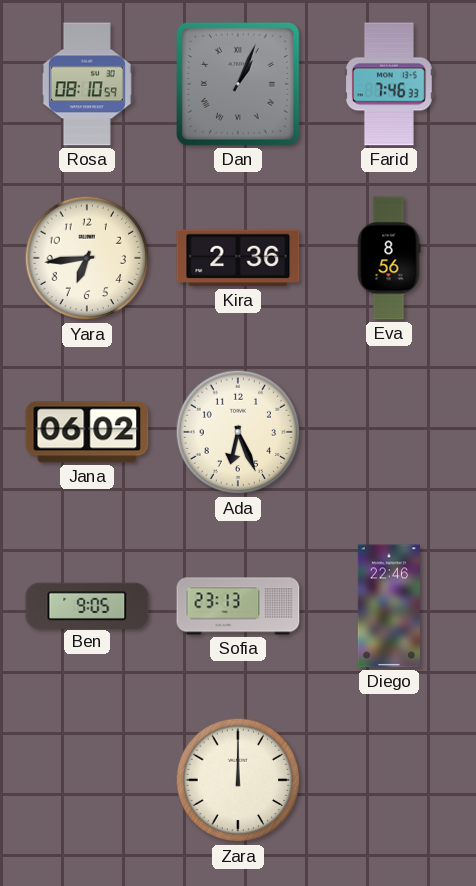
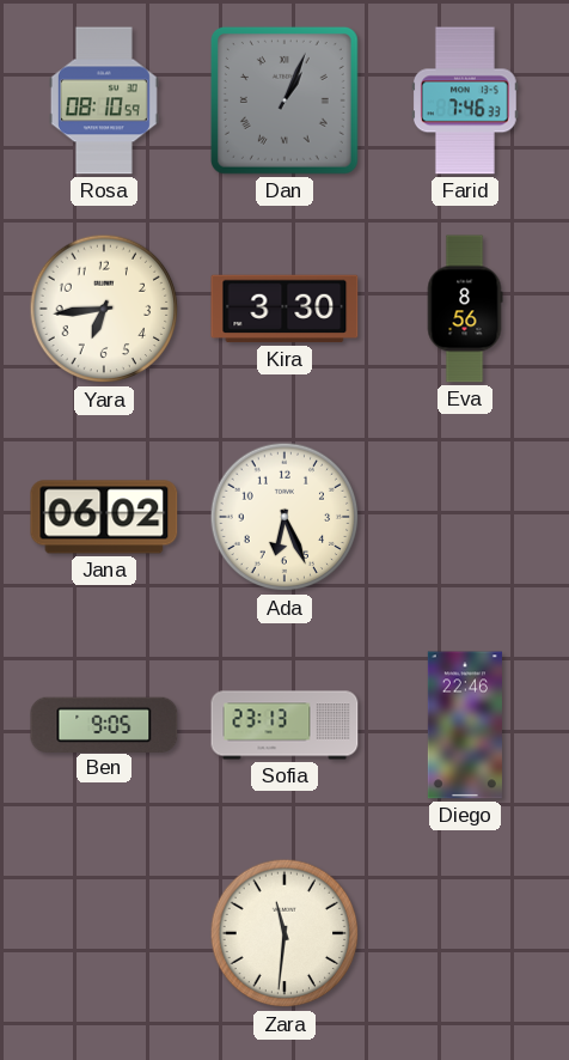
Kira: 2:36 -> 3:30
Zara: 12:00 -> 11:31
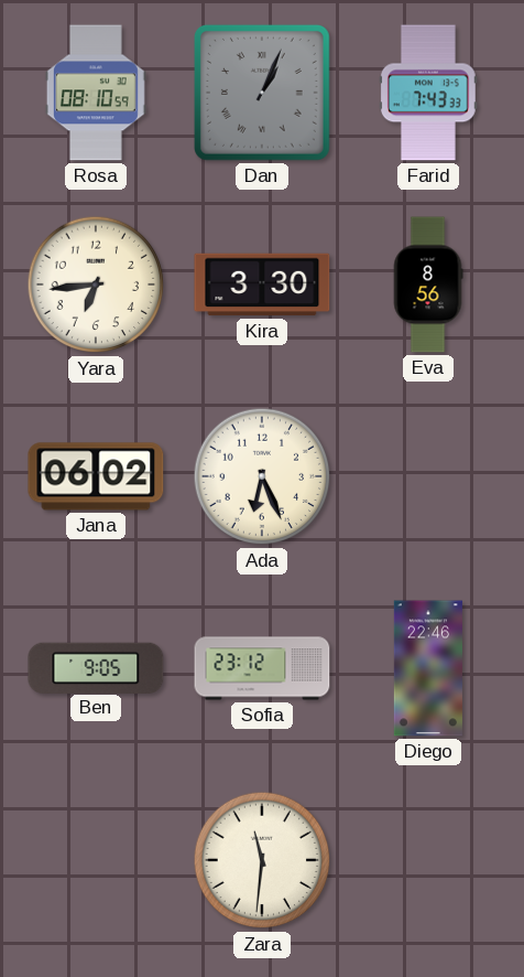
Farid: 7:46 -> 7:43
Sofia: 23:13 -> 23:12
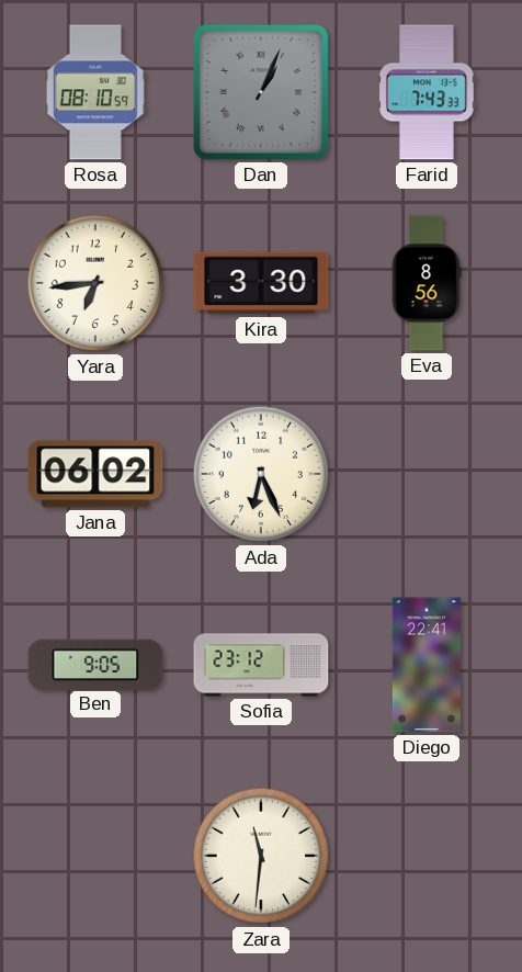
Diego: 22:46 -> 22:41
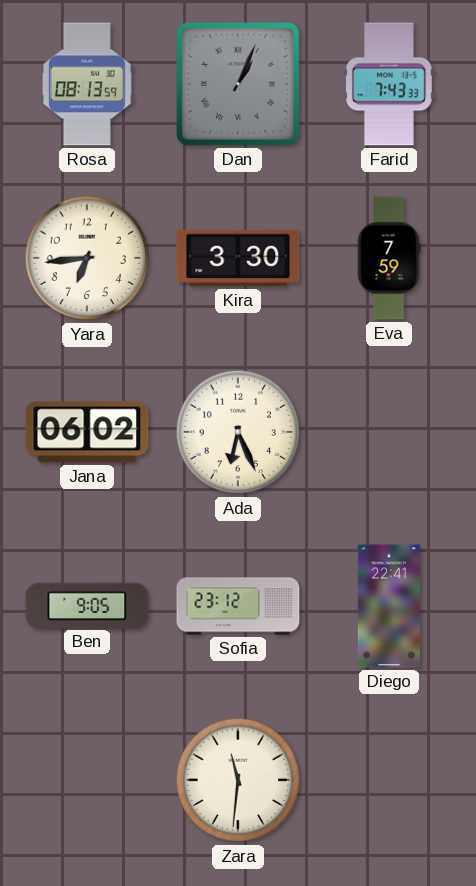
Rosa: 08:10 -> 08:13
Eva: 8:56 -> 7:59
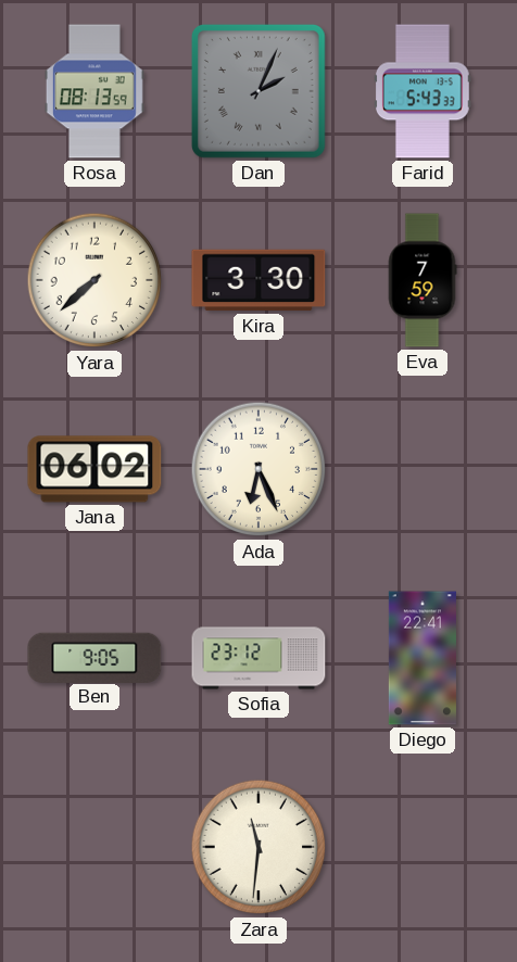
Dan: 1:04 -> 2:04
Farid: 7:43 -> 5:43
Yara: 6:44 -> 7:38
